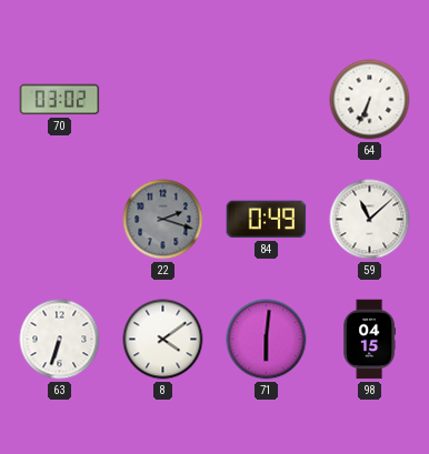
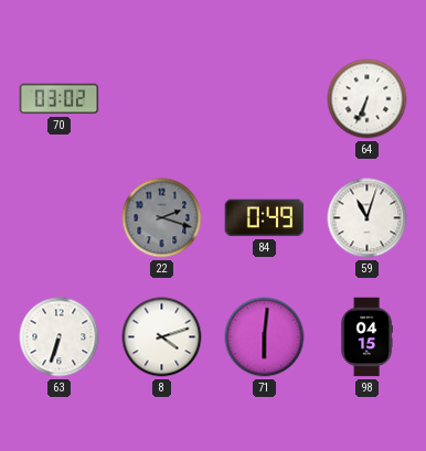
59: 11:08 -> 11:03
8: 4:09 -> 4:12
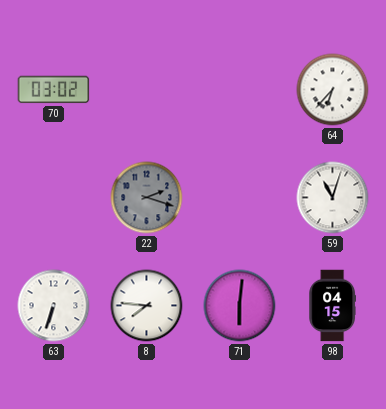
64: 6:34 -> 6:37
84: 0:49 -> none
8: 4:12 -> 7:46
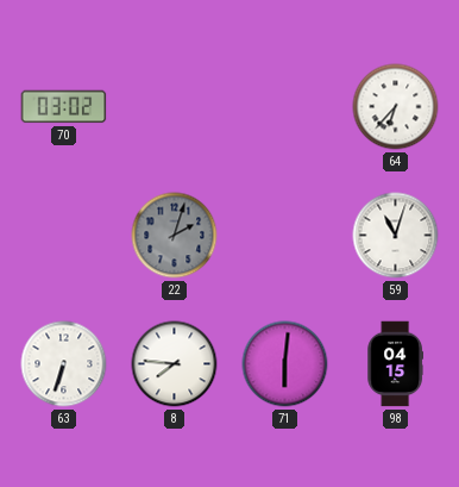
22: 2:18 -> 2:03
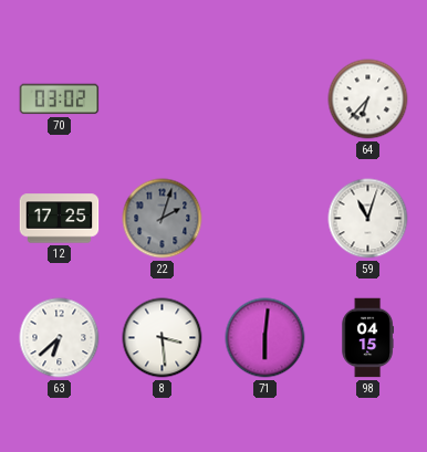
12: none -> 17:25
63: 6:33 -> 6:38
8: 7:46 -> 3:29
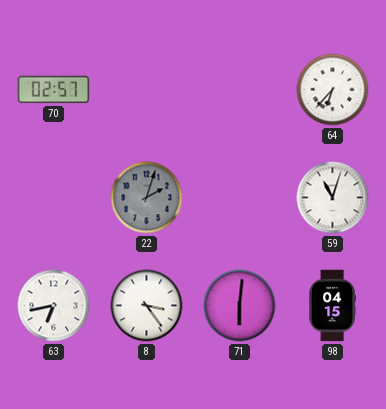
70: 03:02 -> 02:57
12: 17:25 -> none
63: 6:38 -> 6:43
8: 3:29 -> 3:24
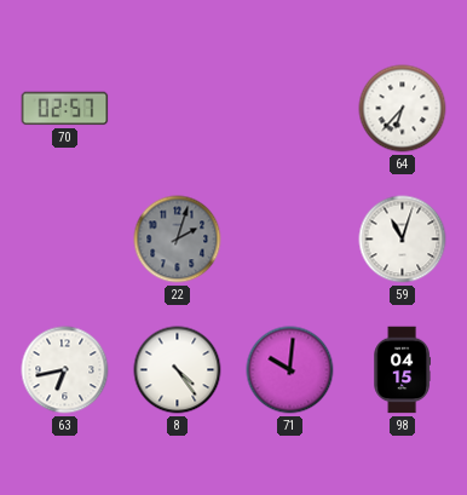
8: 3:24 -> 4:24
71: 6:01 -> 10:01
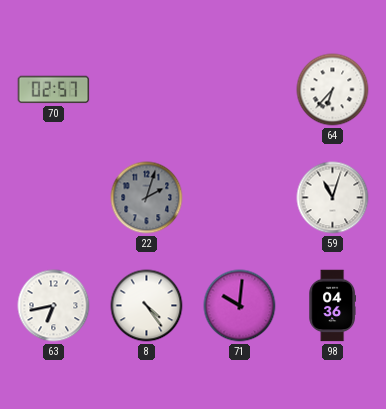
98: 04:15 -> 04:36
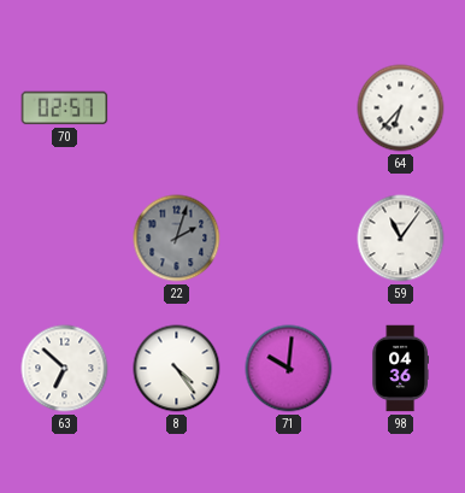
59: 11:03 -> 11:06
63: 6:43 -> 6:52
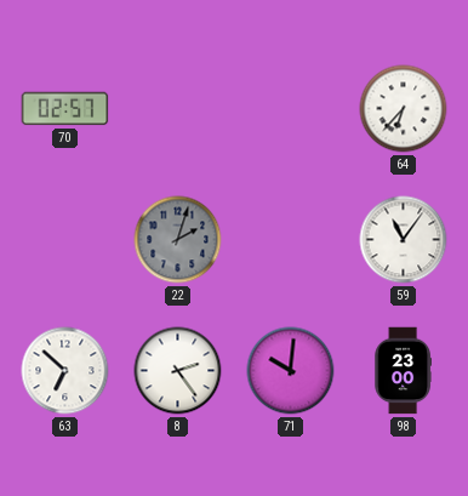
8: 4:24 -> 2:24
98: 04:36 -> 23:00
